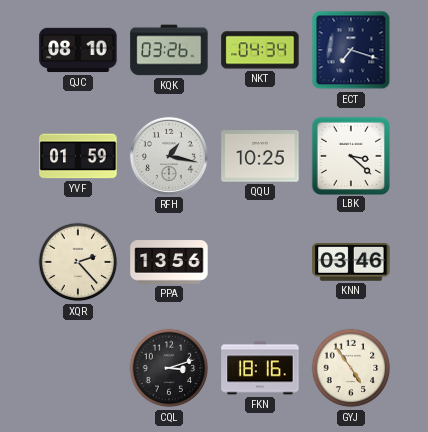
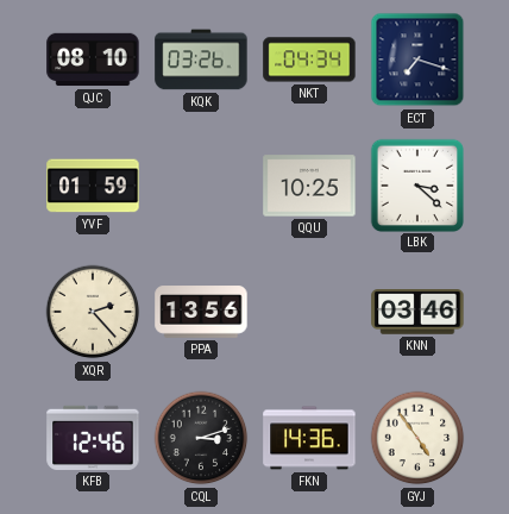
RFH: 1:17 -> none
KFB: none -> 12:46
FKN: 18:16 -> 14:36
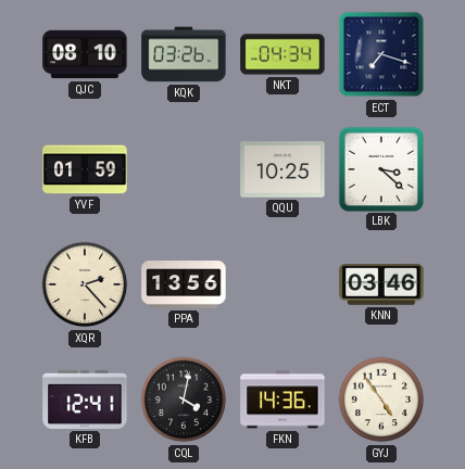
KFB: 12:46 -> 12:41
CQL: 3:12 -> 4:02
